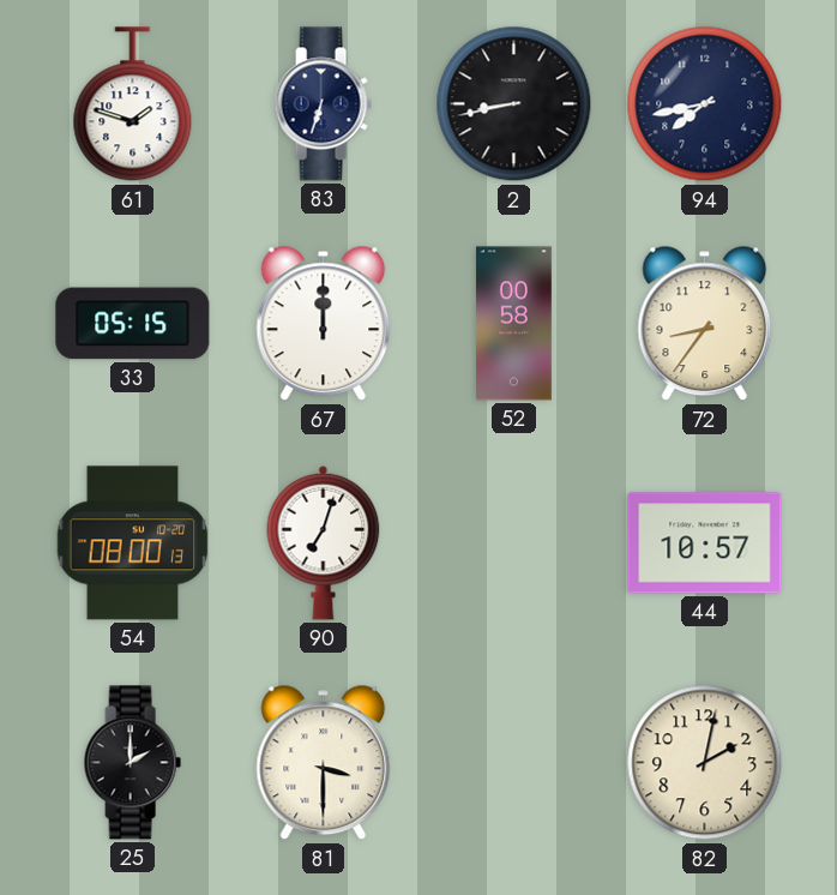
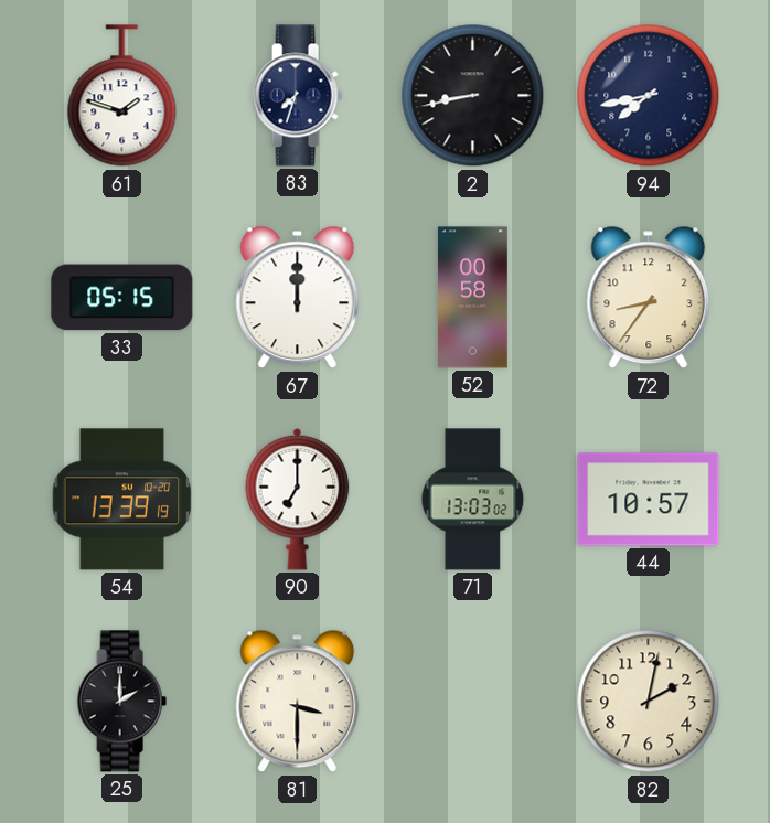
83: 6:33 -> 7:33
54: 08:00 -> 13:39
90: 7:03 -> 7:00
71: none -> 13:03
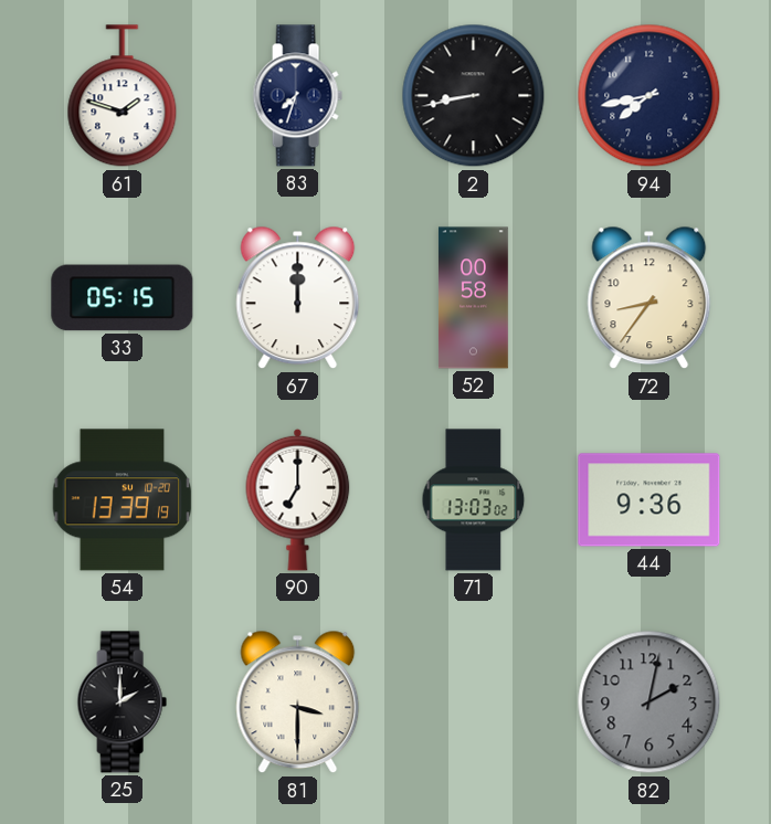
44: 10:57 -> 9:36
82 dial: cream -> grey
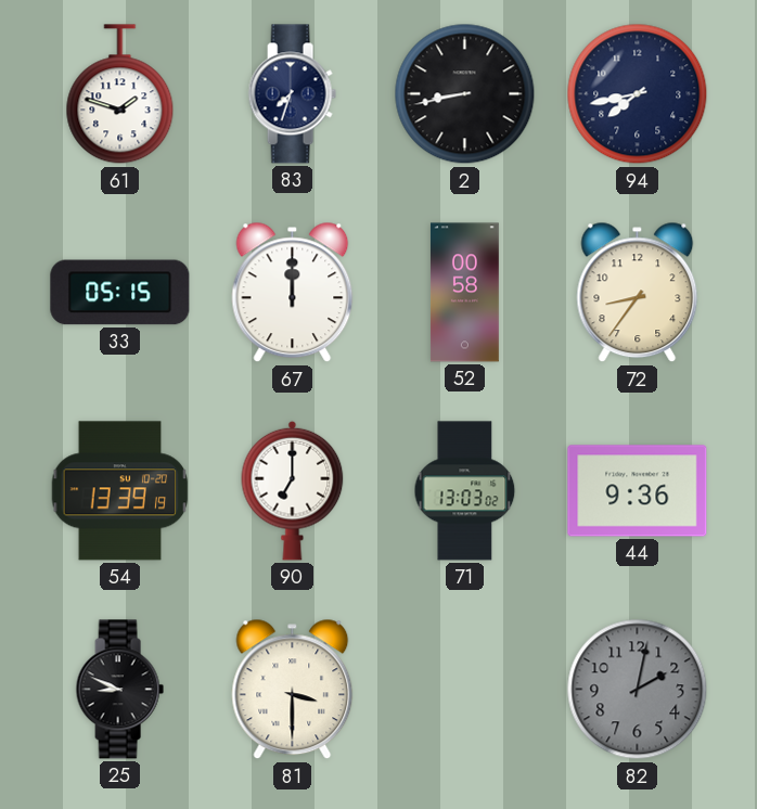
25: 2:00 -> 8:49
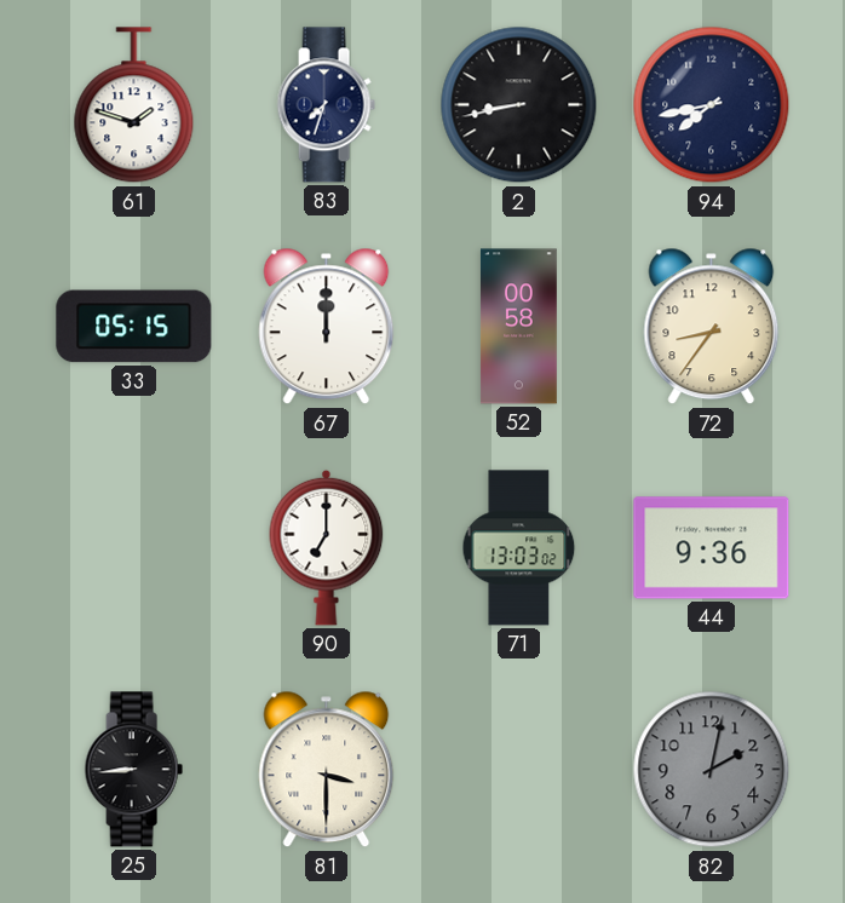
54: 13:39 -> none
25: 8:49 -> 8:44
